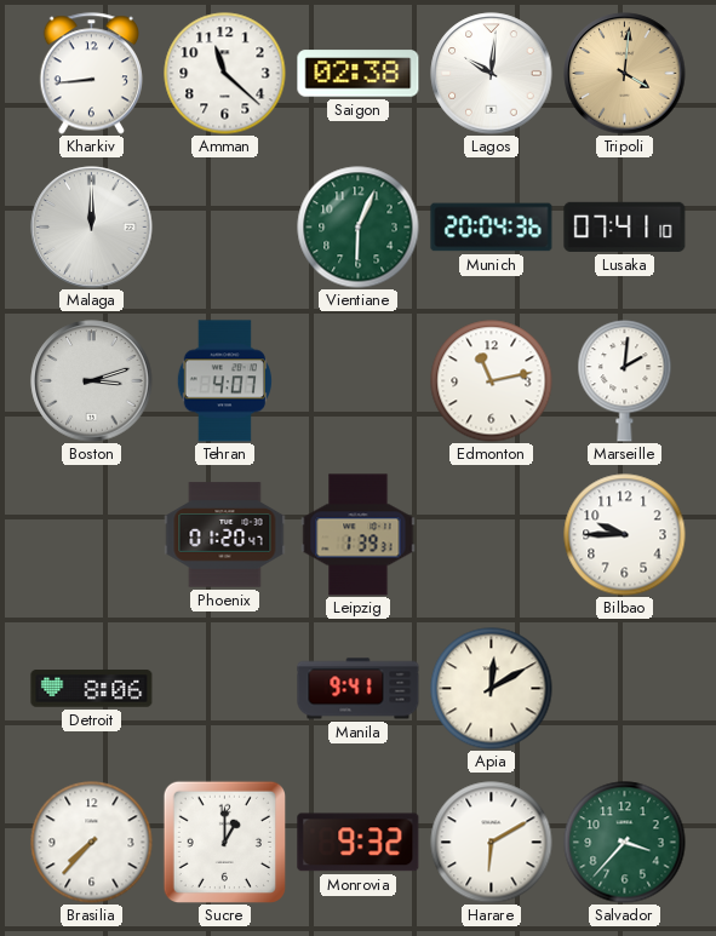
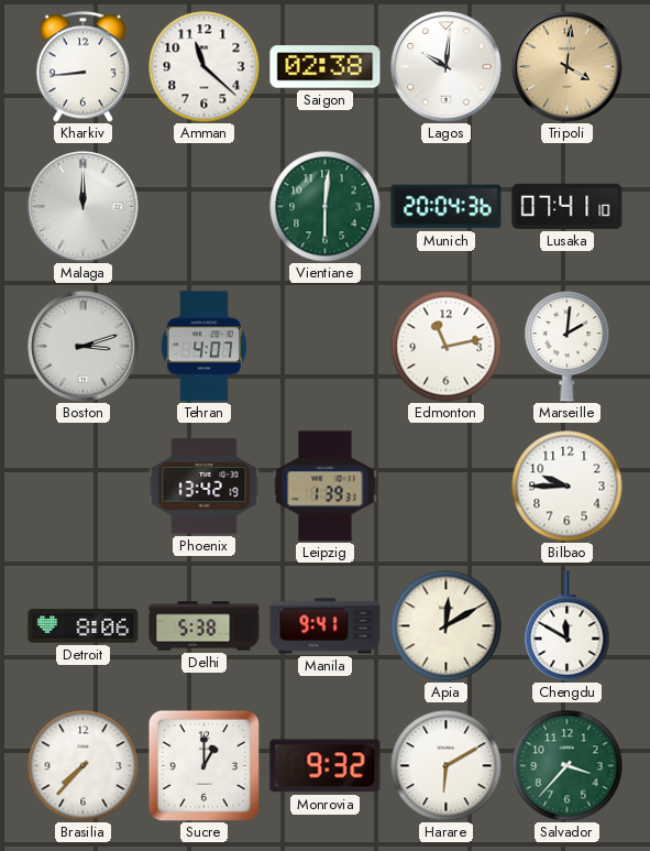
Vientiane: 6:04 -> 6:01
Phoenix: 01:20 -> 13:42
Delhi: none -> 5:38
Chengdu: none -> 11:50
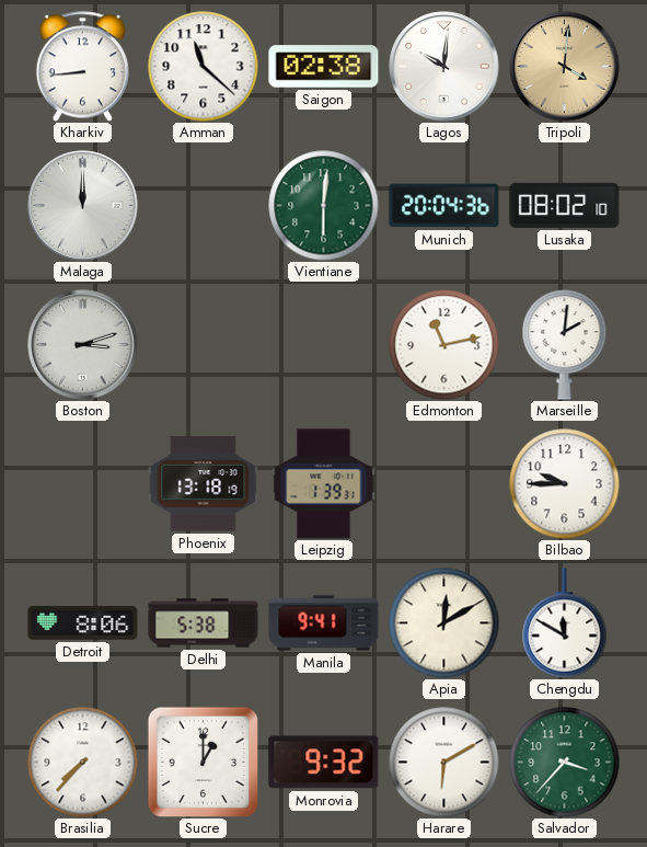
Lusaka: 07:41 -> 08:02
Tehran: 4:07 -> none
Phoenix: 13:42 -> 13:18
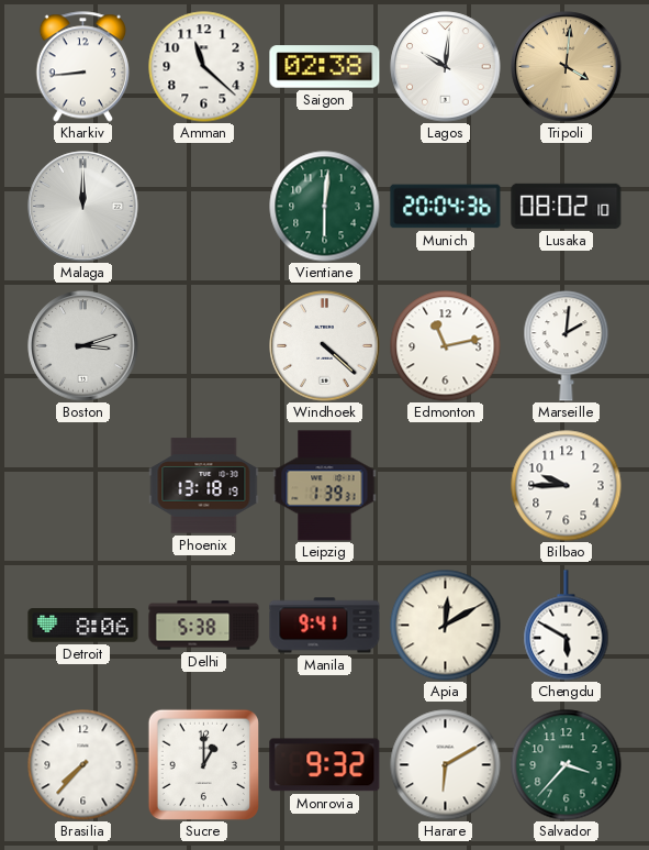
Windhoek: none -> 4:22
Chengdu: 11:50 -> 5:50
